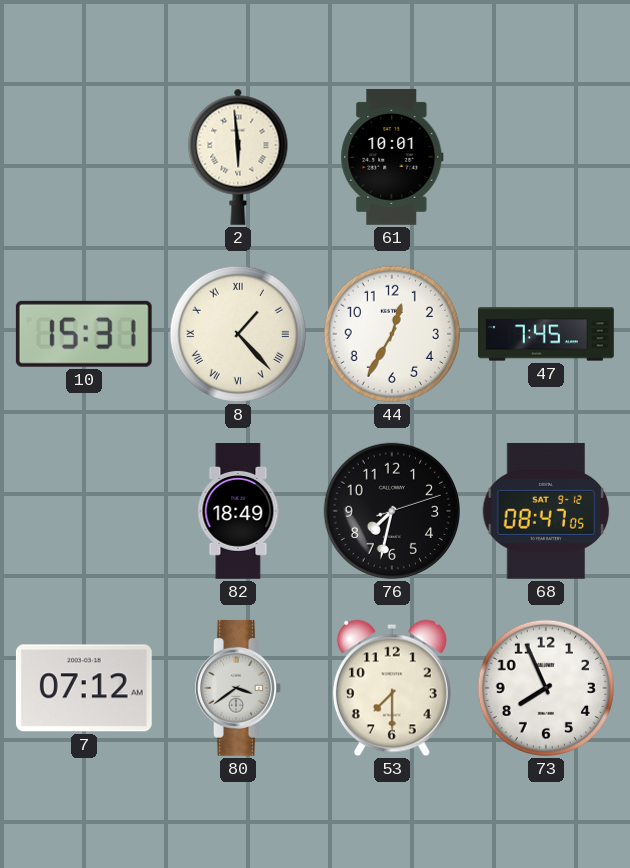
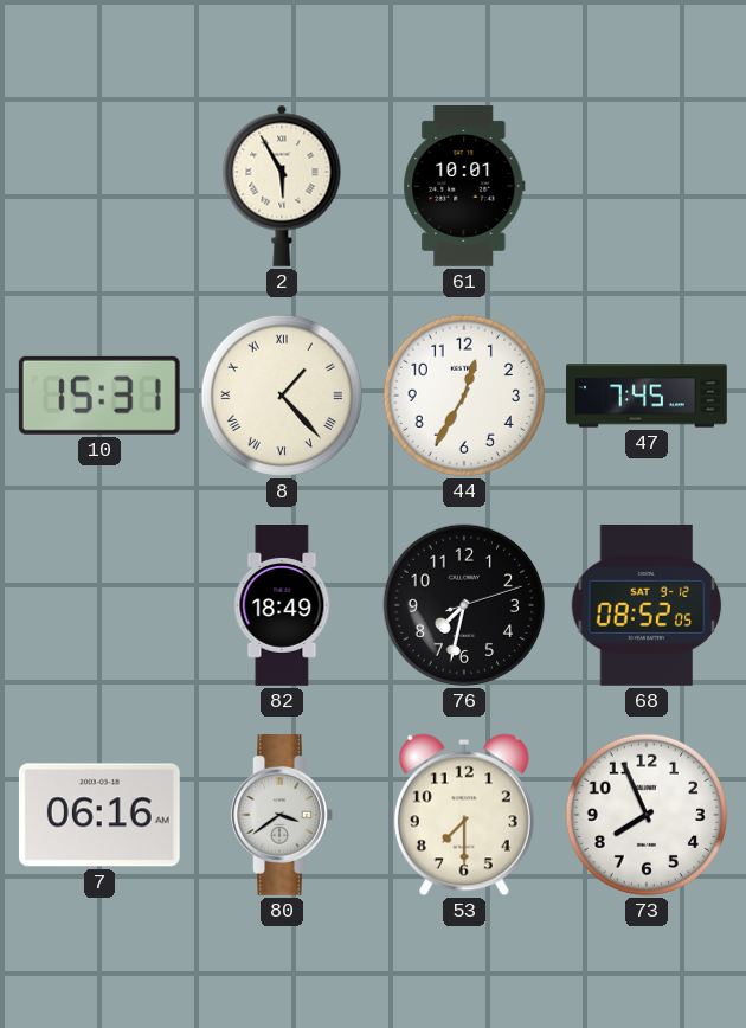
2: 5:59 -> 5:55
68: 08:47 -> 08:52
7: 07:12 -> 06:16
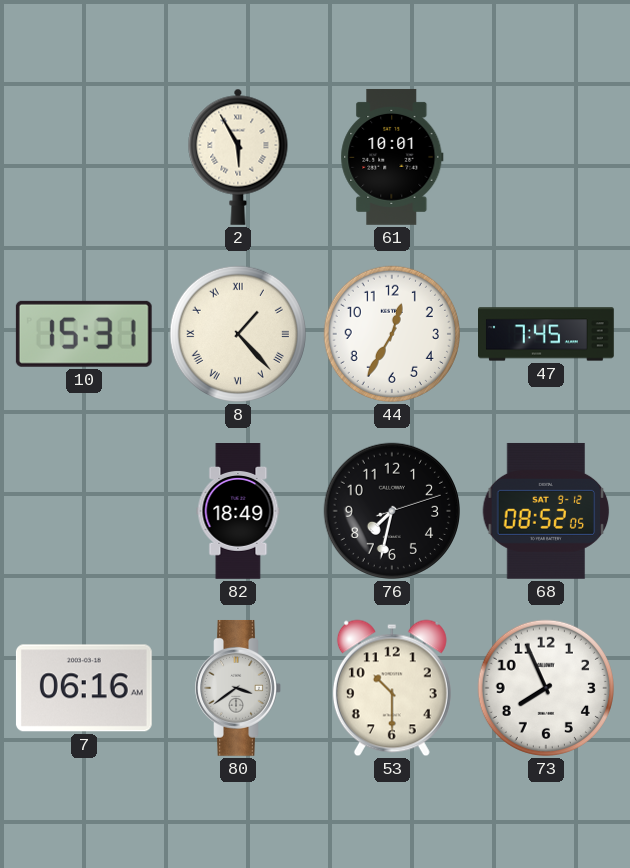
53: 7:30 -> 10:30
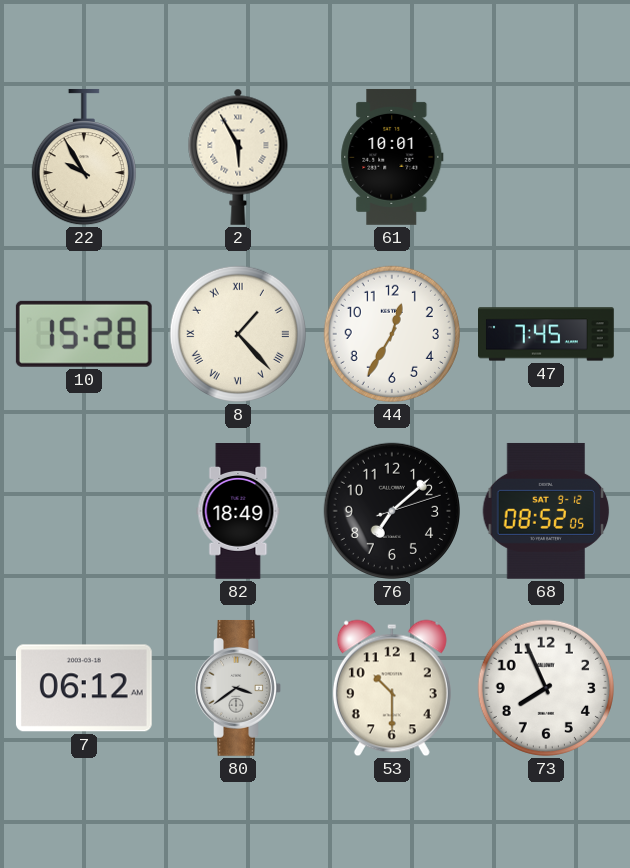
22: none -> 9:55
10: 15:31 -> 15:28
76: 7:32 -> 7:08
7: 06:16 -> 06:12
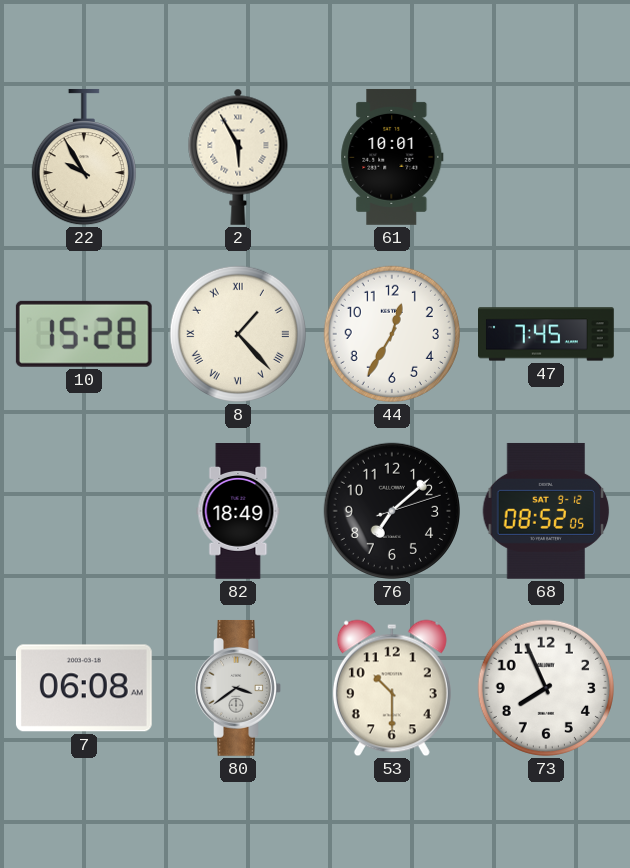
7: 06:12 -> 06:08
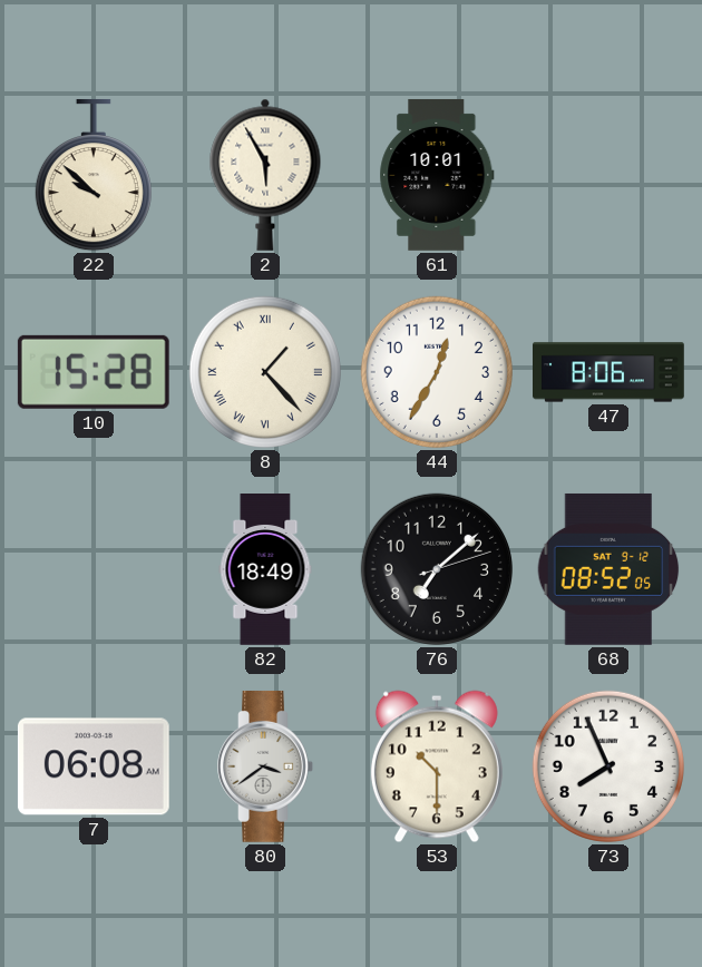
22: 9:55 -> 9:52
47: 7:45 -> 8:06
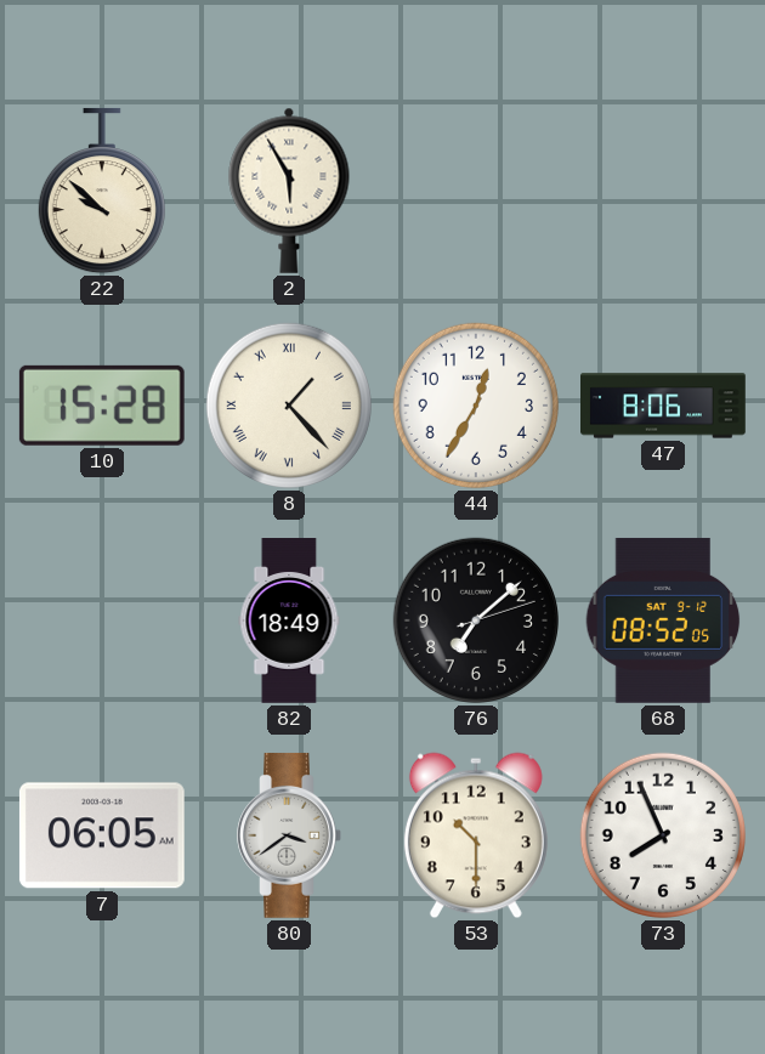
61: 10:01 -> none
7: 06:08 -> 06:05
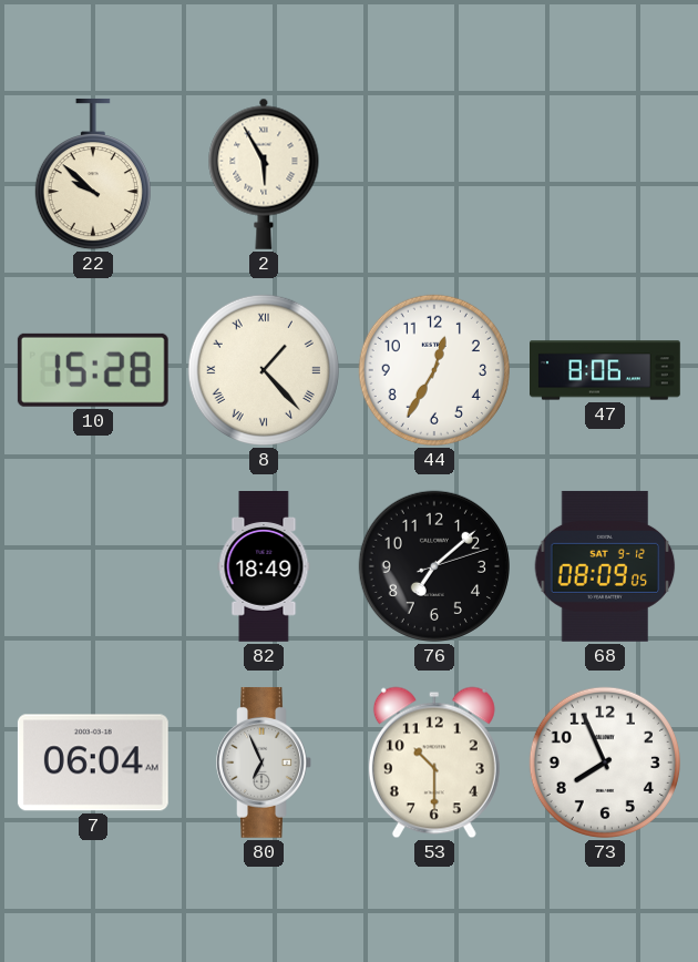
68: 08:52 -> 08:09
7: 06:05 -> 06:04
80: 3:39 -> 6:56
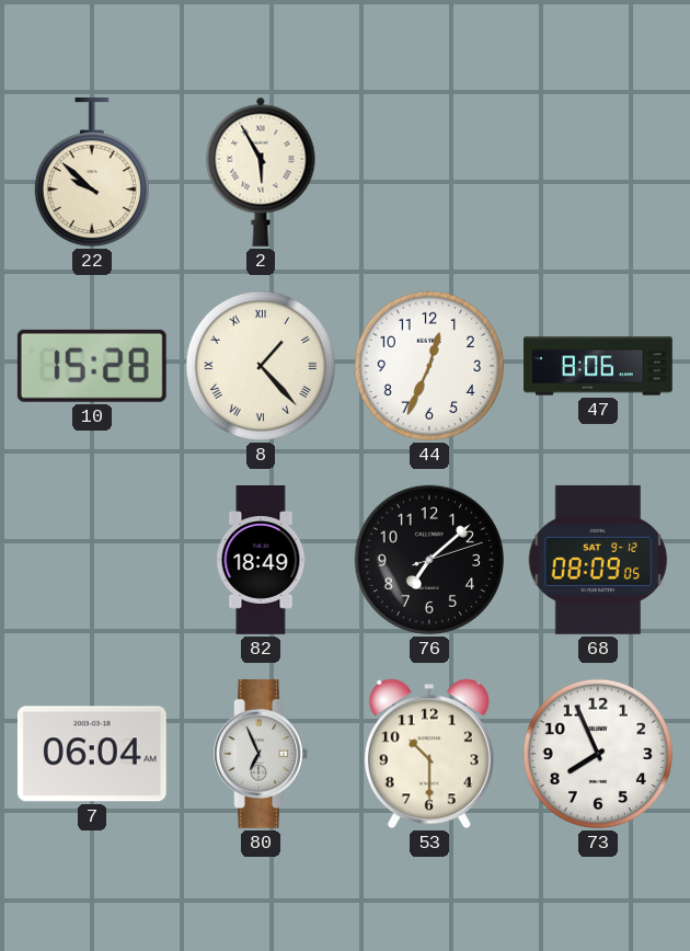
44: 12:35 -> 12:34
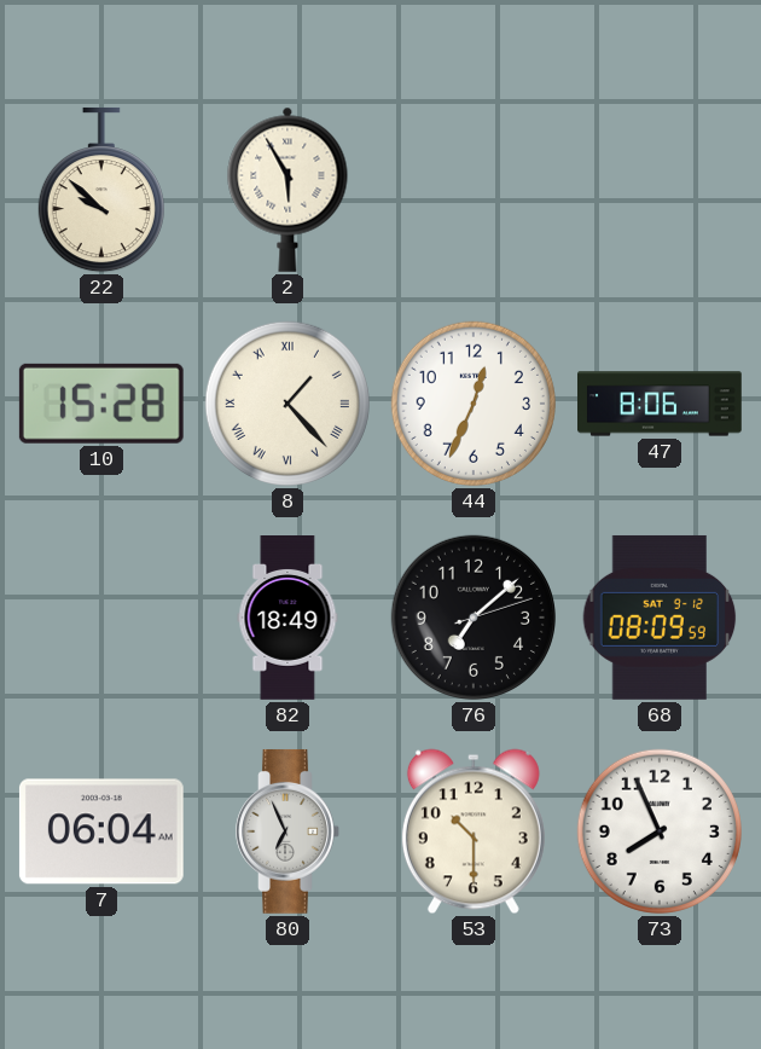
68: 08:09:05 -> 08:09:59
